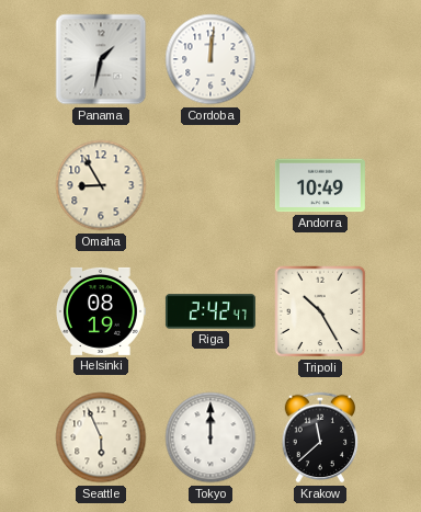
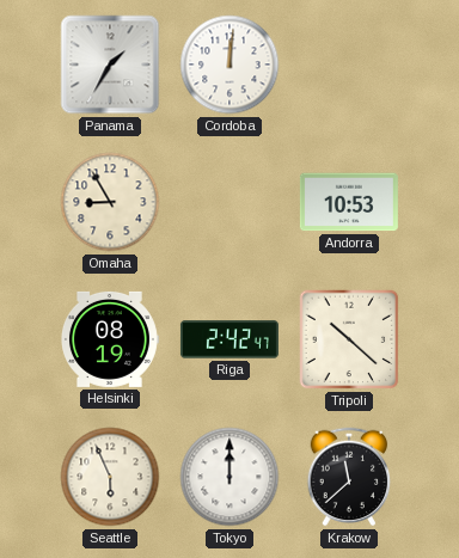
Panama: 1:32 -> 1:35
Andorra: 10:49 -> 10:53
Tripoli: 10:25 -> 10:22
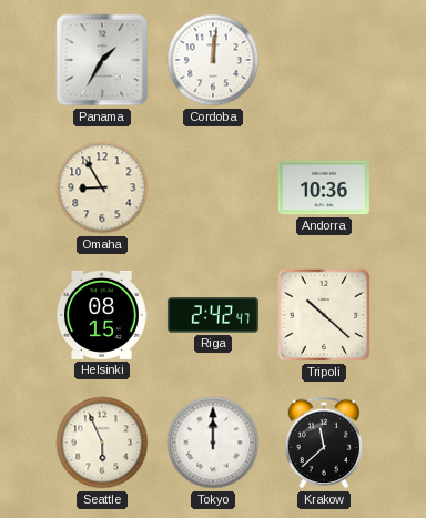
Andorra: 10:53 -> 10:36
Helsinki: 08:19 -> 08:15
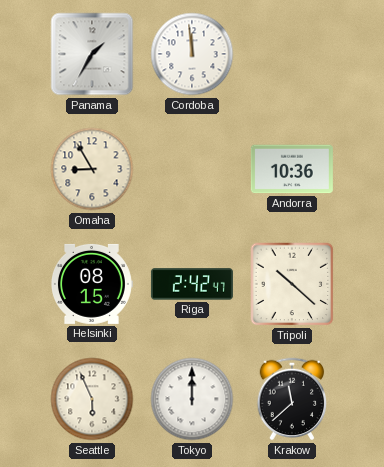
Cordoba: 12:01 -> 11:59
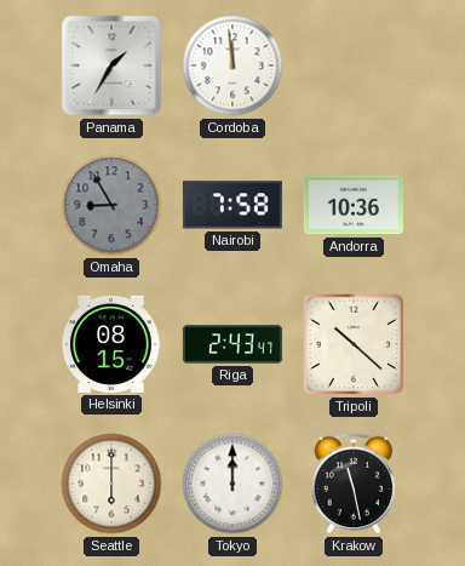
Omaha dial: cream -> grey
Nairobi: none -> 7:58
Riga: 2:42 -> 2:43
Seattle: 5:56 -> 6:00
Krakow: 11:38 -> 11:28
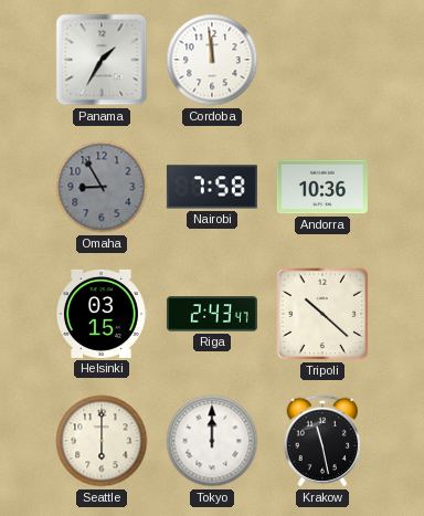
Helsinki: 08:15 -> 03:15
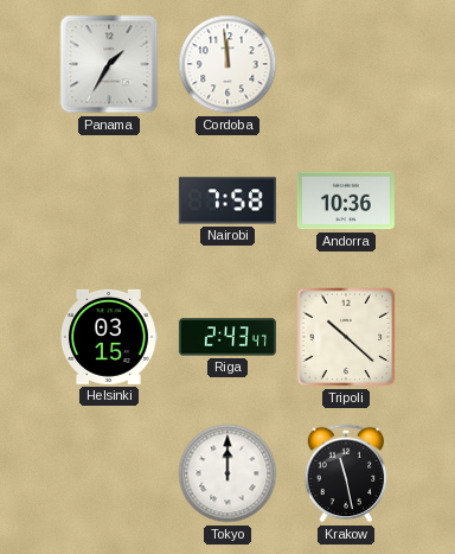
Omaha: 8:55 -> none
Seattle: 6:00 -> none
